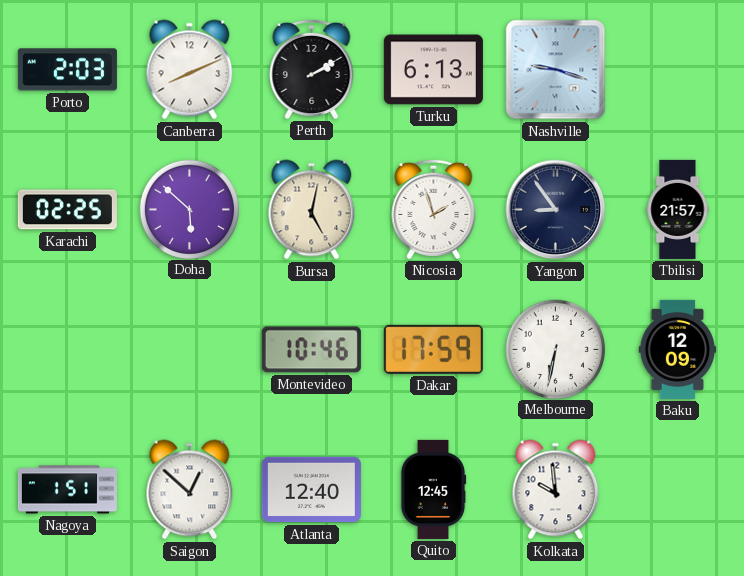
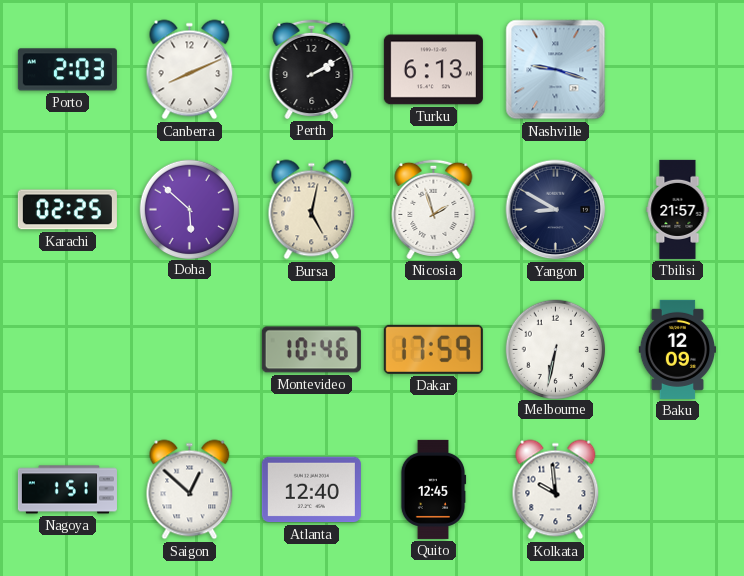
Yangon: 8:54 -> 8:50
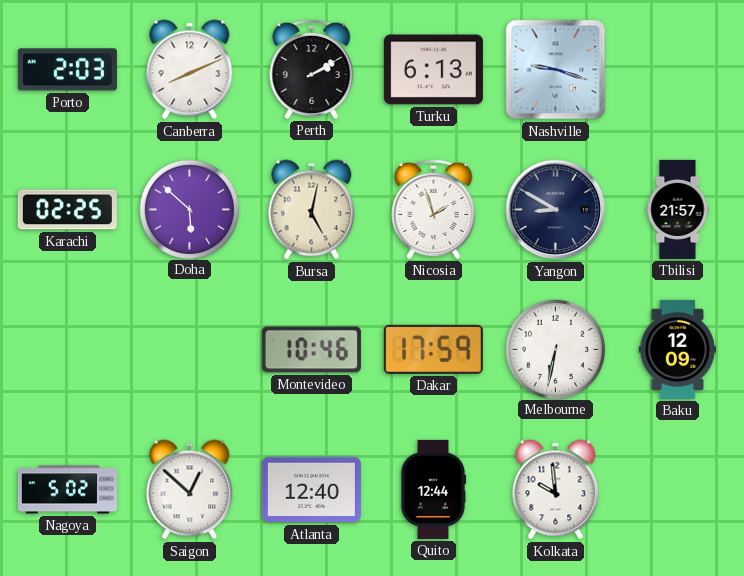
Nagoya: 1:51 -> 5:02
Quito: 12:45 -> 12:44
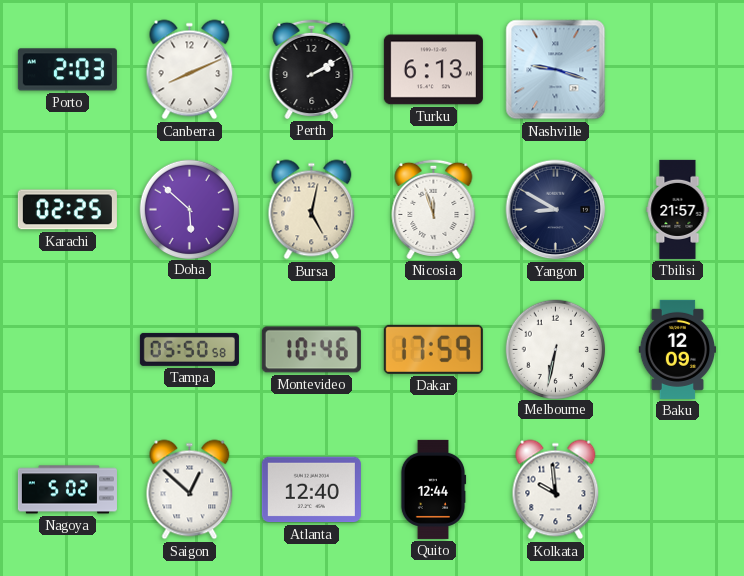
Nicosia: 1:57 -> 11:57
Tampa: none -> 05:50
